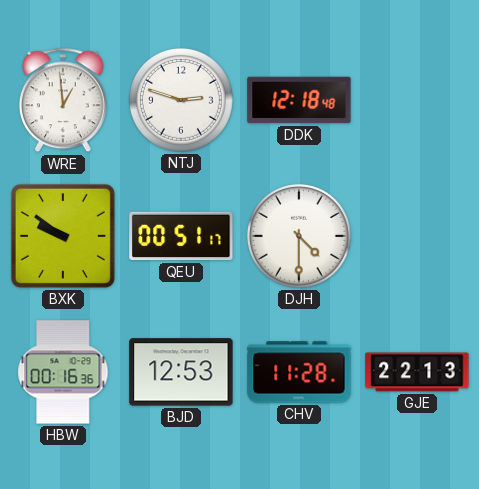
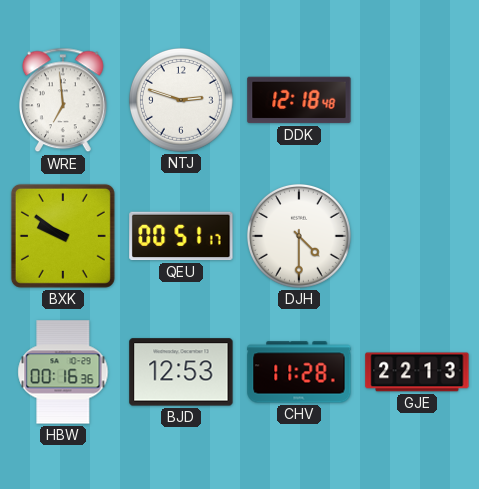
WRE: 12:59 -> 6:59
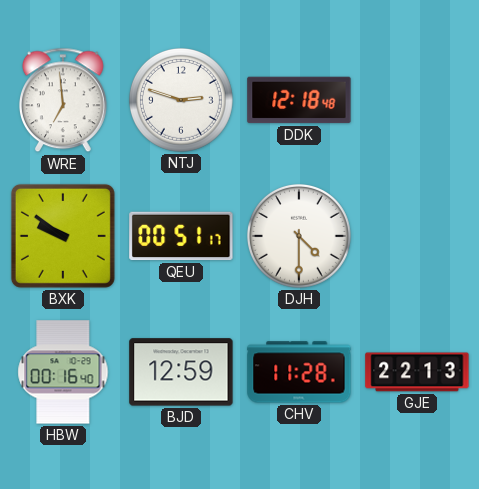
HBW: 00:16:36 -> 00:16:40
BJD: 12:53 -> 12:59
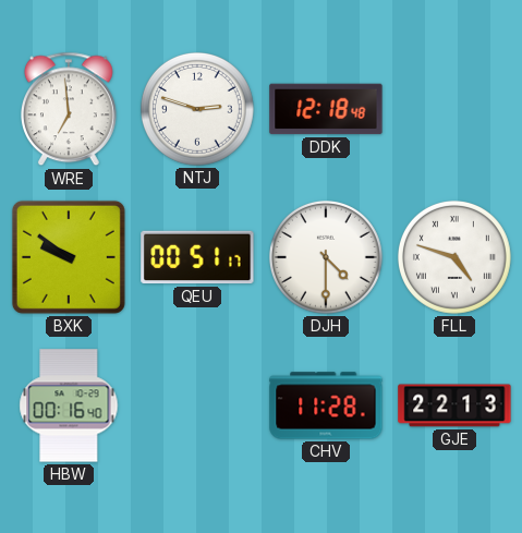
FLL: none -> 4:48
BJD: 12:59 -> none
